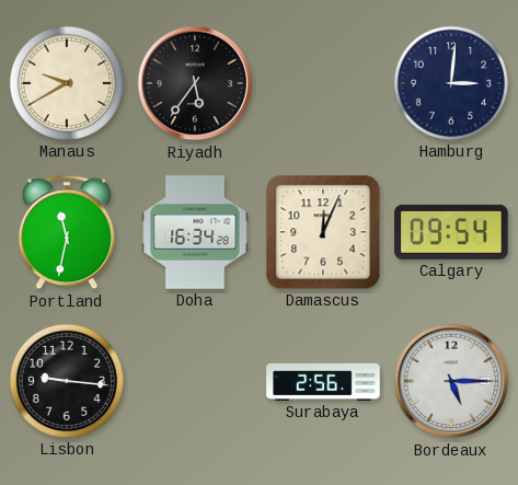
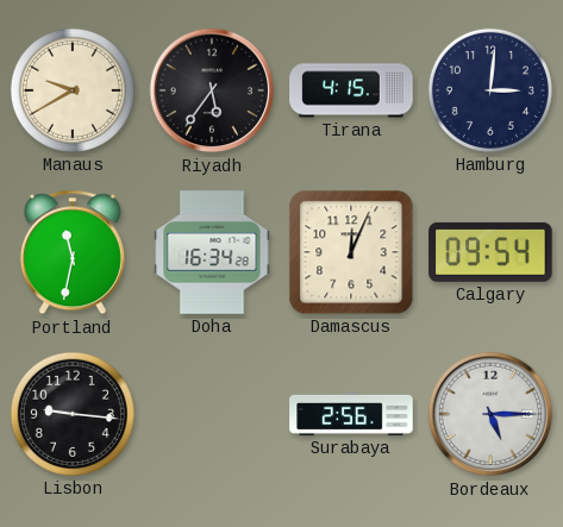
Tirana: none -> 4:15
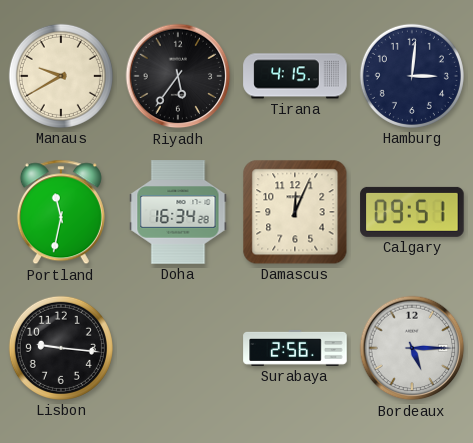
Calgary: 09:54 -> 09:51
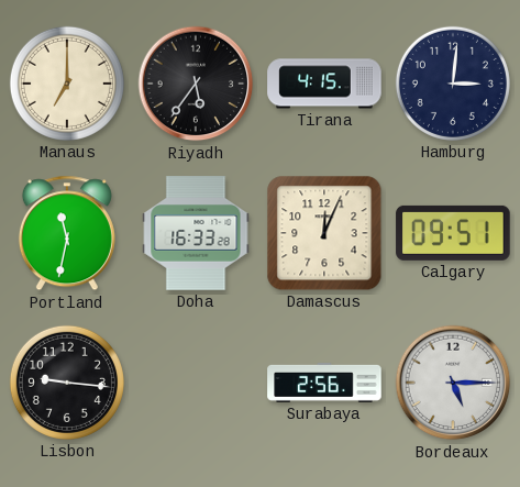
Manaus: 9:40 -> 7:00
Doha: 16:34 -> 16:33
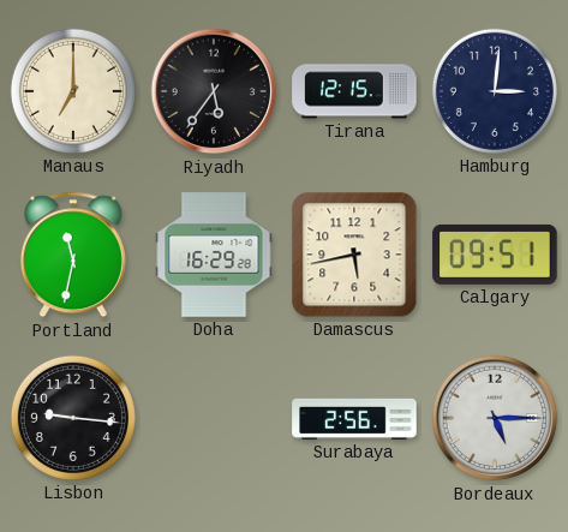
Tirana: 4:15 -> 12:15
Doha: 16:33 -> 16:29
Damascus: 12:04 -> 5:43
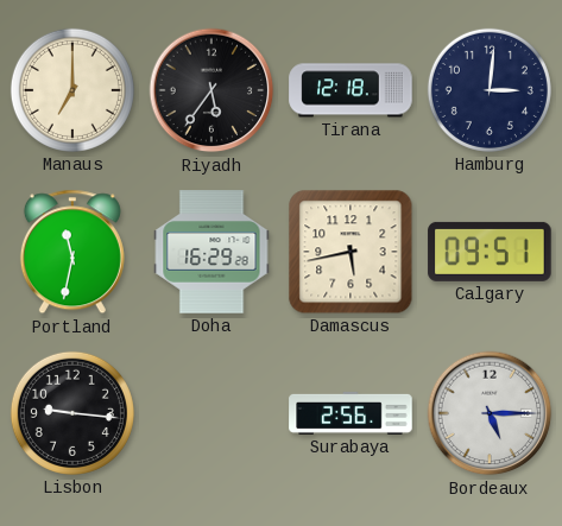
Tirana: 12:15 -> 12:18
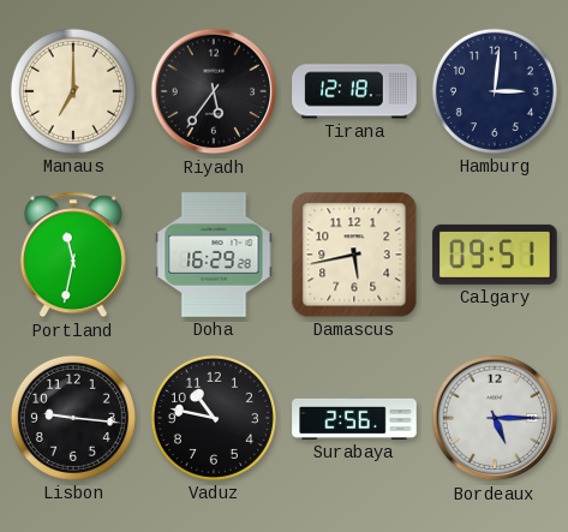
Vaduz: none -> 10:47
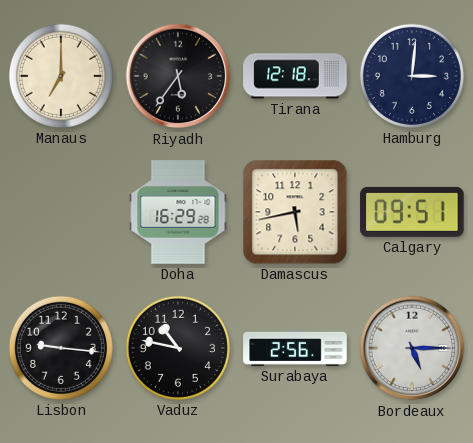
Portland: 11:32 -> none
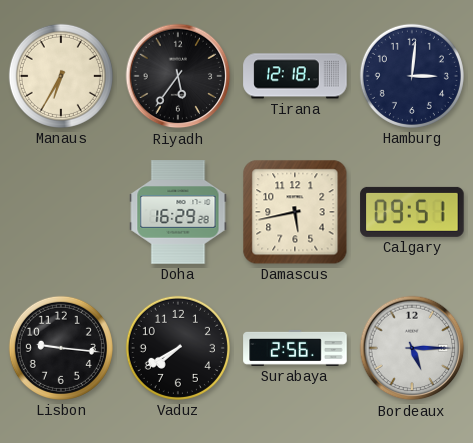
Manaus: 7:00 -> 6:35
Vaduz: 10:47 -> 7:40
